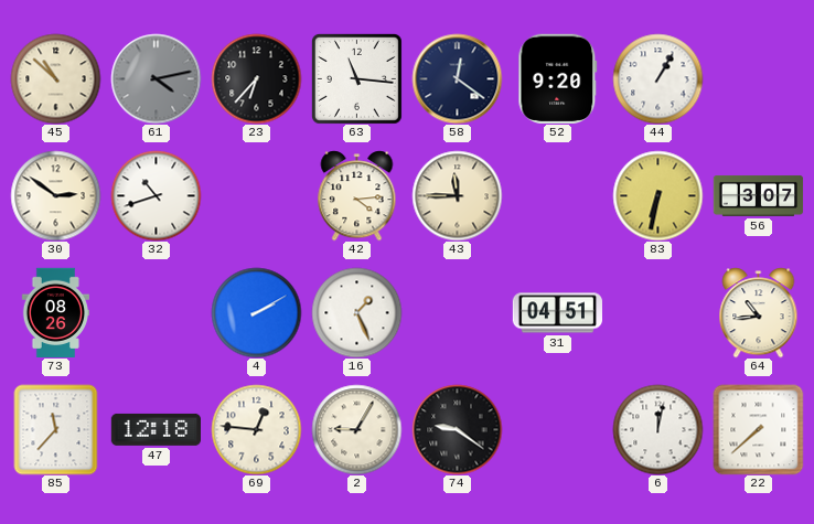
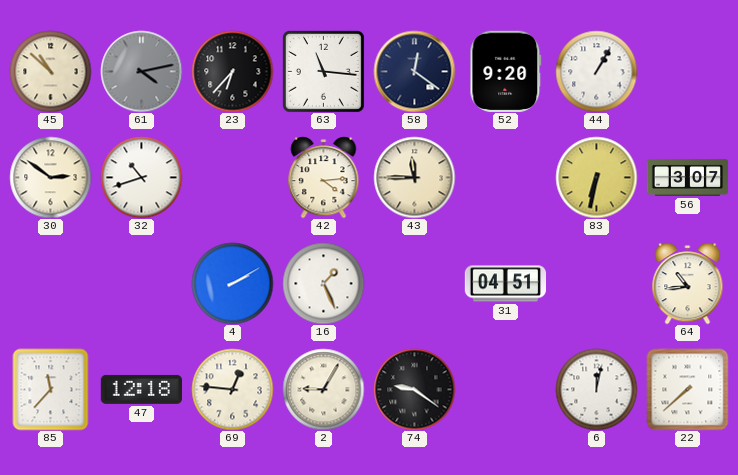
73: 08:26 -> none
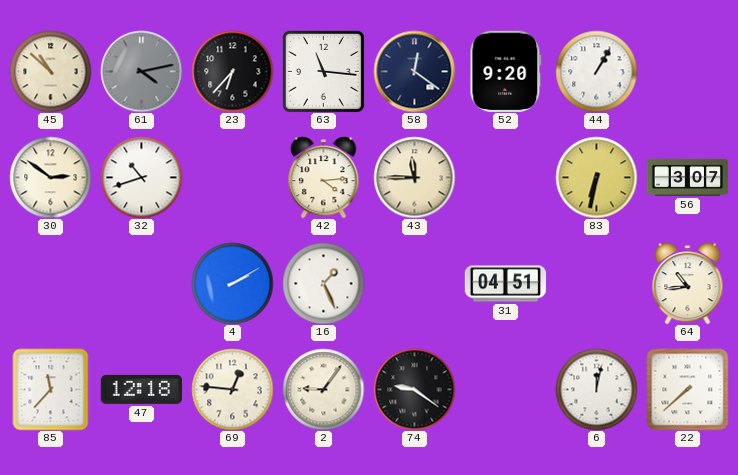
2: 9:05 -> 9:06
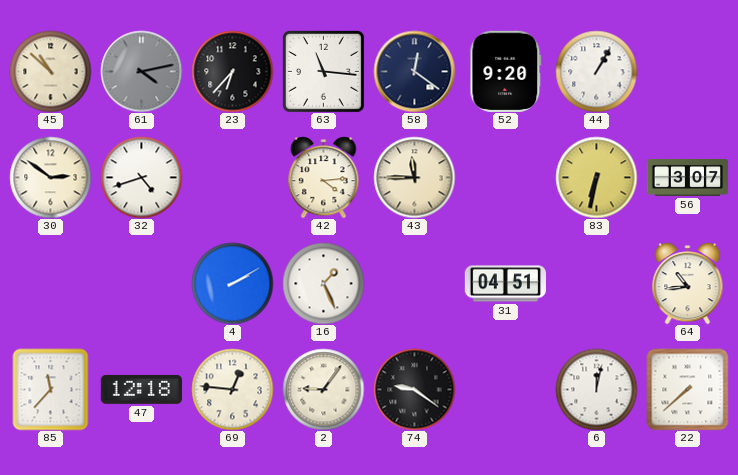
32: 10:42 -> 4:42
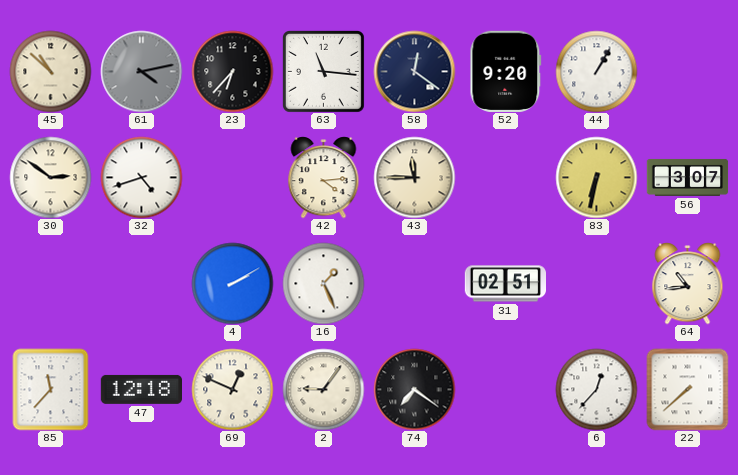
31: 04:51 -> 02:51
69: 12:46 -> 12:49
74: 9:21 -> 7:21
6: 12:02 -> 12:37
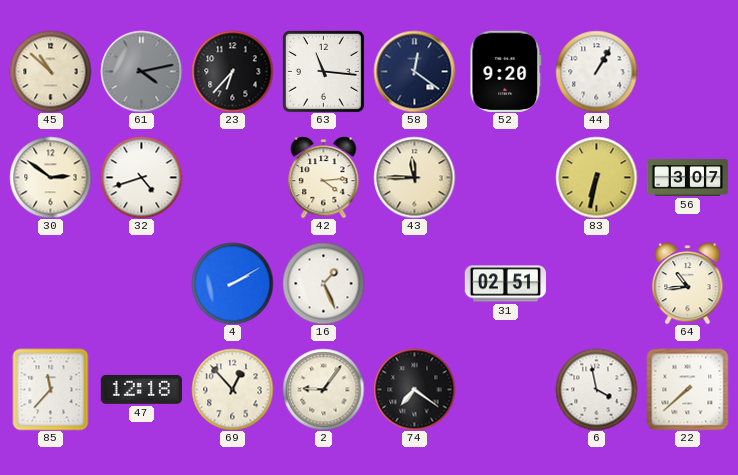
69: 12:49 -> 12:53
6: 12:37 -> 3:58
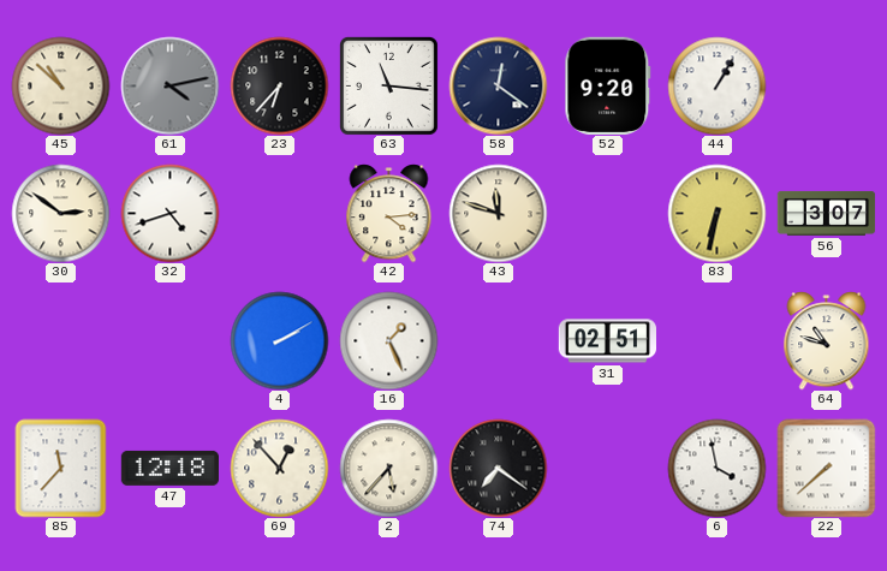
43: 11:45 -> 11:48
64: 10:44 -> 10:48
2: 9:06 -> 5:37
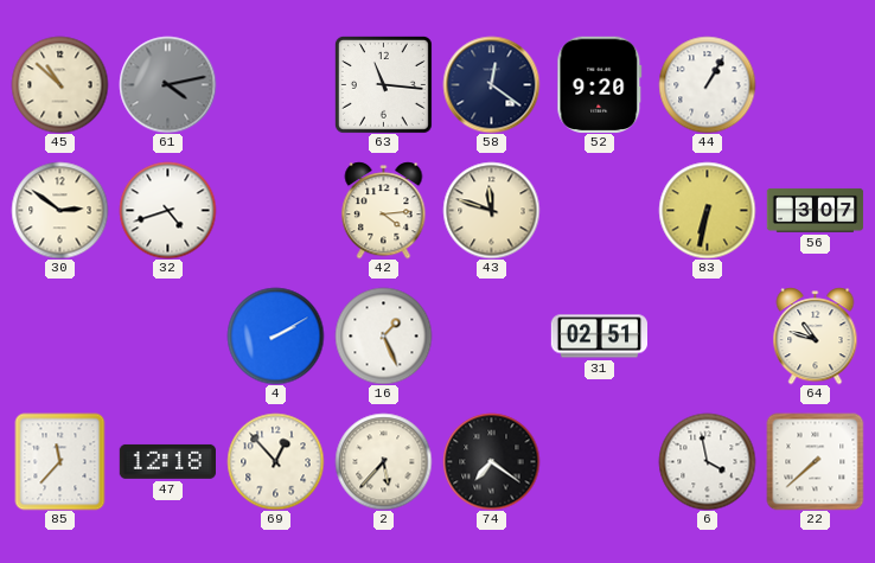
23: 6:37 -> none
